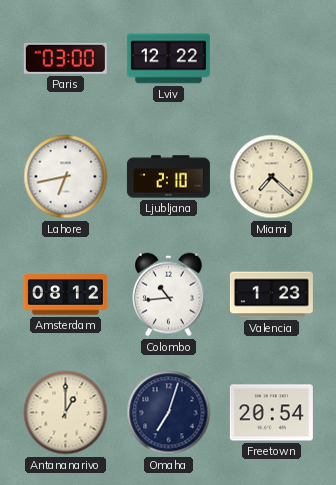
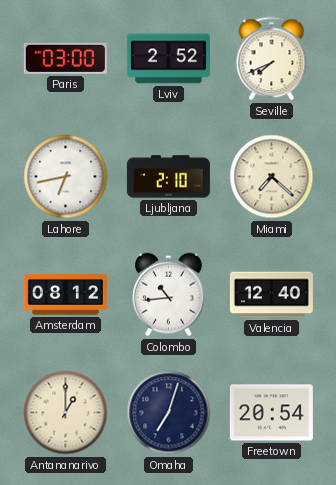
Lviv: 12:22 -> 2:52
Seville: none -> 7:41
Valencia: 1:23 -> 12:40
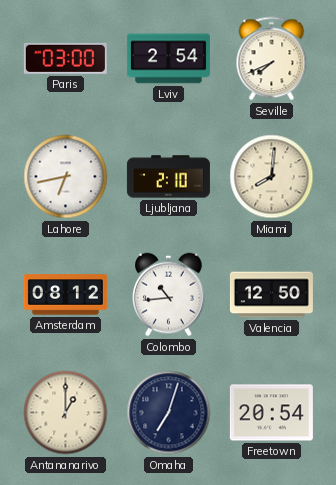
Lviv: 2:52 -> 2:54
Miami: 7:22 -> 8:01
Valencia: 12:40 -> 12:50
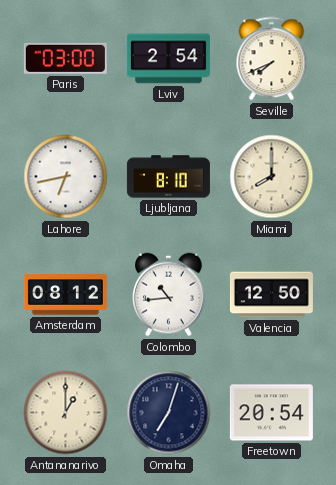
Ljubljana: 2:10 -> 8:10
Miami: 8:01 -> 8:00
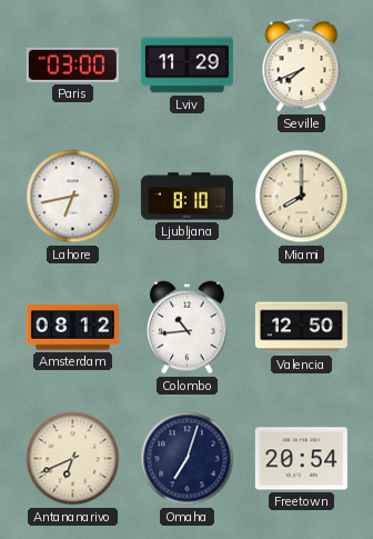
Lviv: 2:54 -> 11:29
Antananarivo: 1:00 -> 6:41
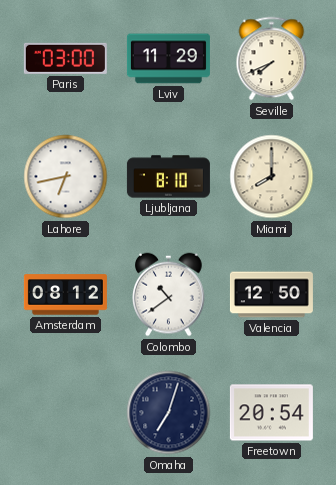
Colombo: 10:44 -> 10:39
Antananarivo: 6:41 -> none
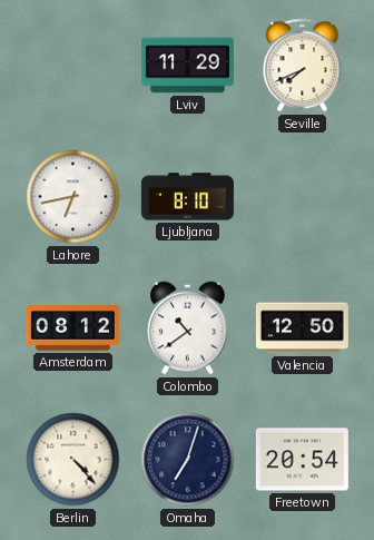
Paris: 03:00 -> none
Miami: 8:00 -> none
Berlin: none -> 4:23
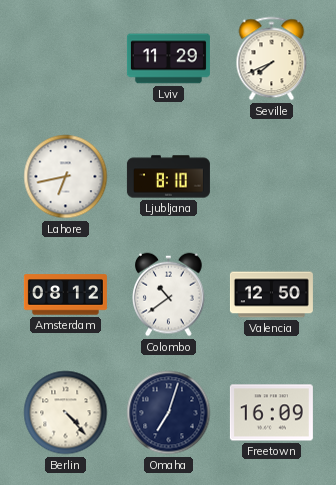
Freetown: 20:54 -> 16:09
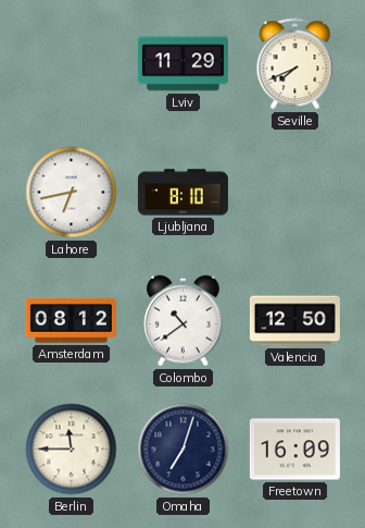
Berlin: 4:23 -> 11:45
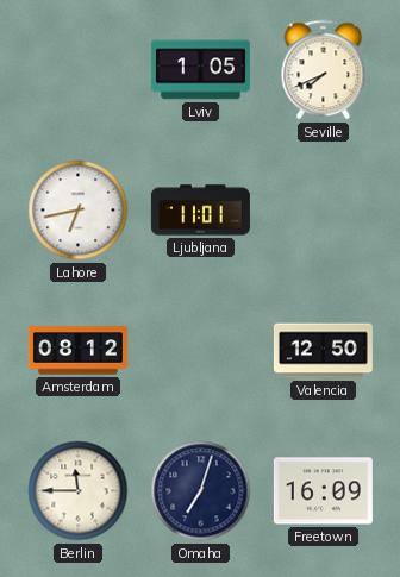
Lviv: 11:29 -> 1:05
Ljubljana: 8:10 -> 11:01
Colombo: 10:39 -> none
